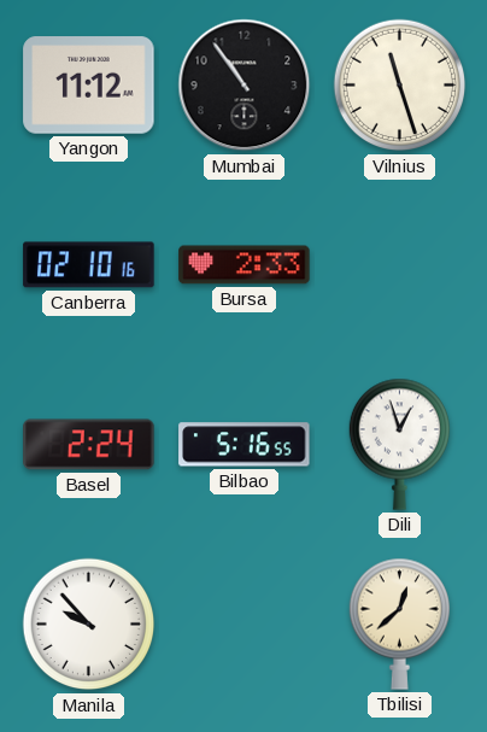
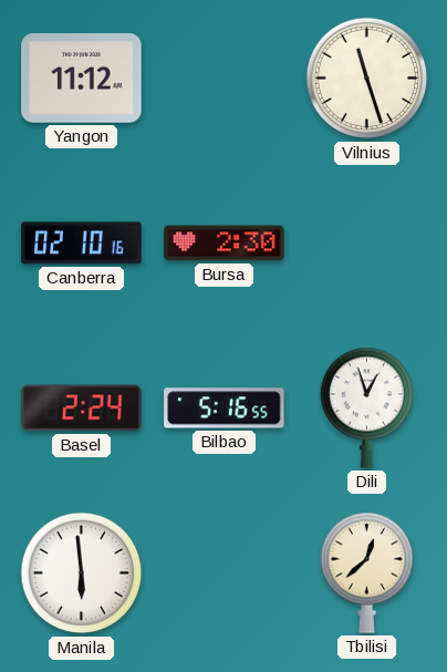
Mumbai: 10:54 -> none
Bursa: 2:33 -> 2:30
Manila: 9:53 -> 5:59
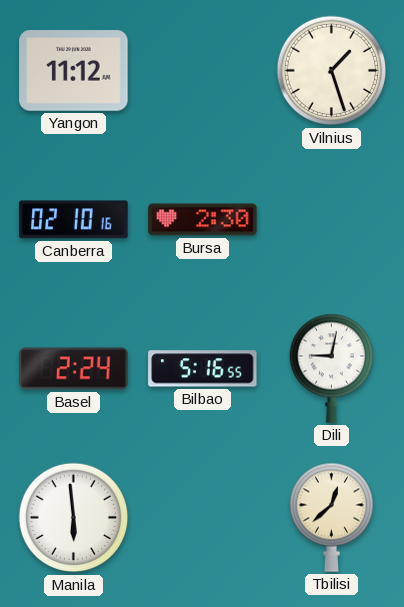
Vilnius: 11:27 -> 1:27
Dili: 12:57 -> 9:02
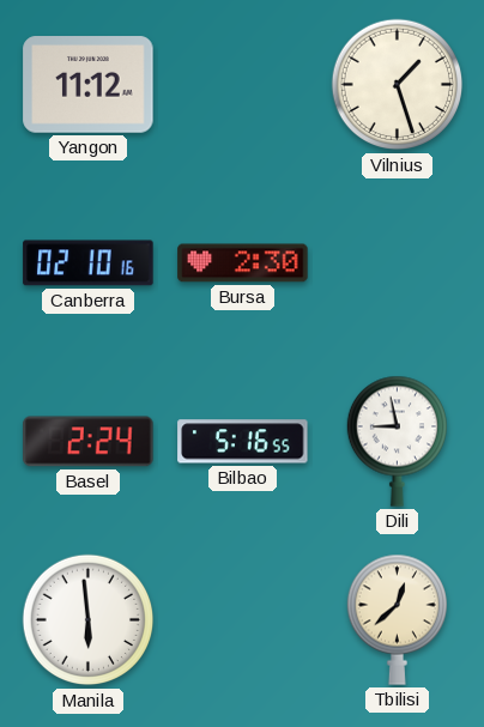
Dili: 9:02 -> 8:58
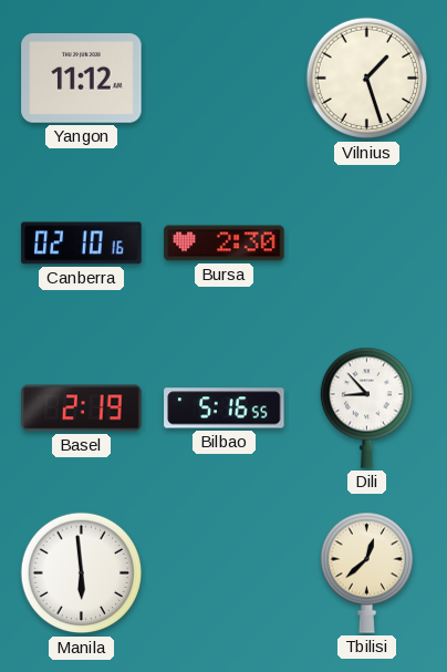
Basel: 2:24 -> 2:19
Dili: 8:58 -> 8:53
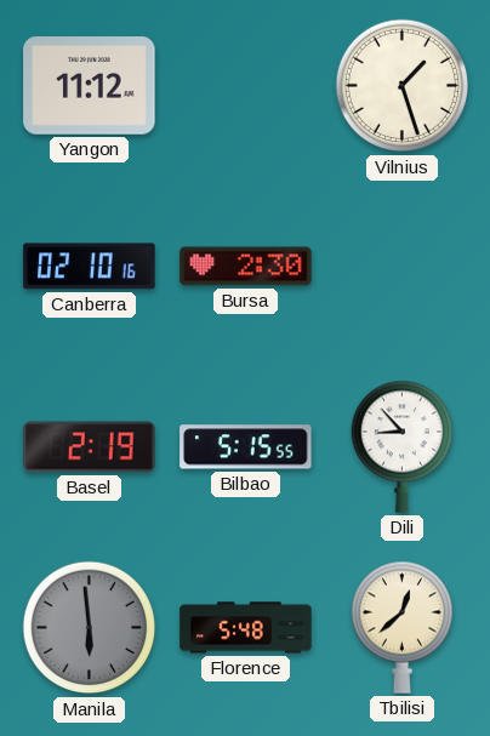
Bilbao: 5:16 -> 5:15
Manila dial: white -> grey
Florence: none -> 5:48
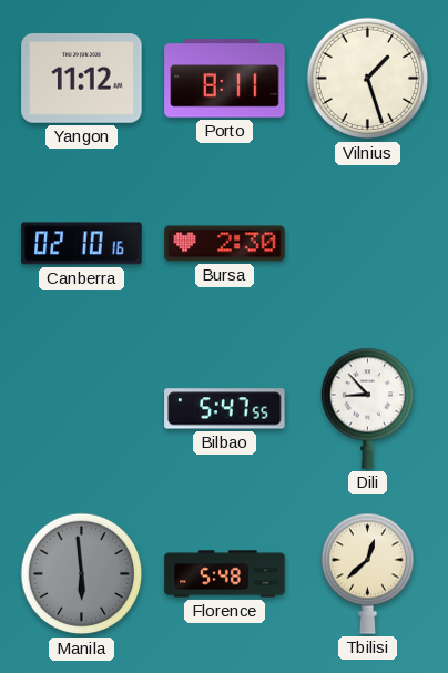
Porto: none -> 8:11
Basel: 2:19 -> none
Bilbao: 5:15 -> 5:47
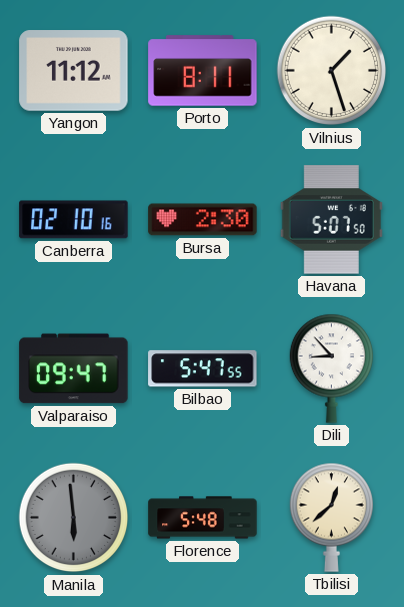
Havana: none -> 5:07
Valparaiso: none -> 09:47
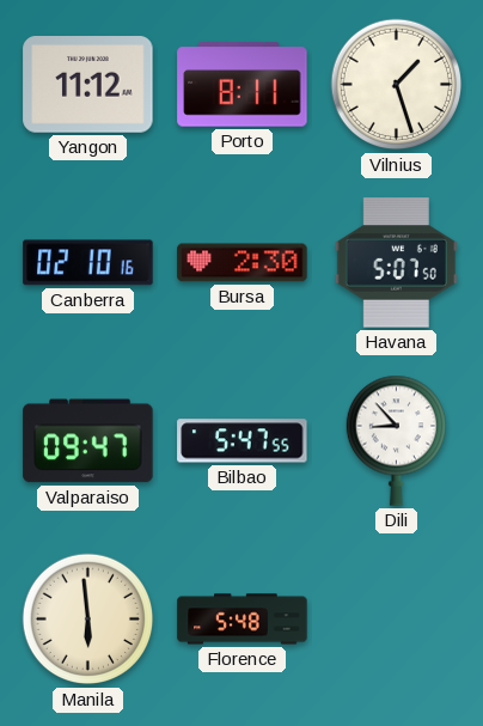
Manila dial: grey -> cream
Tbilisi: 12:38 -> none
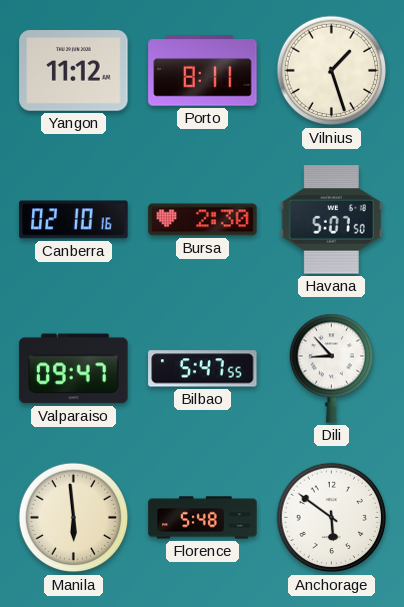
Anchorage: none -> 5:51
